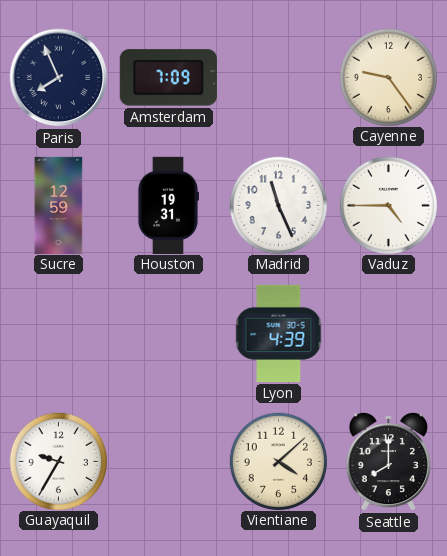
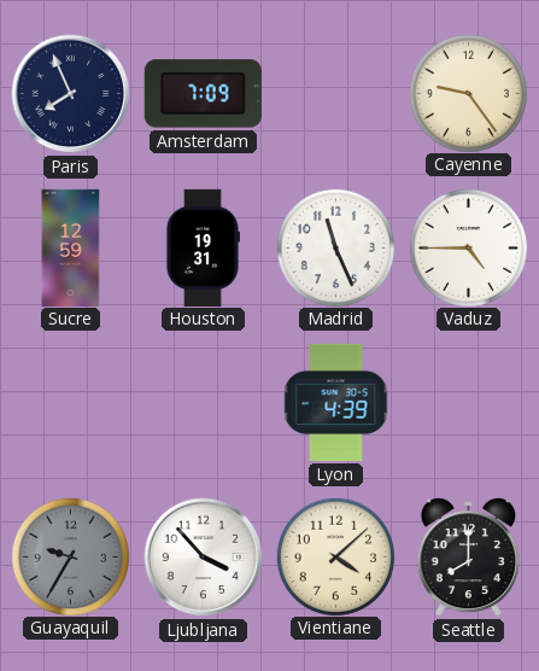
Guayaquil dial: white -> grey
Ljubljana: none -> 3:53
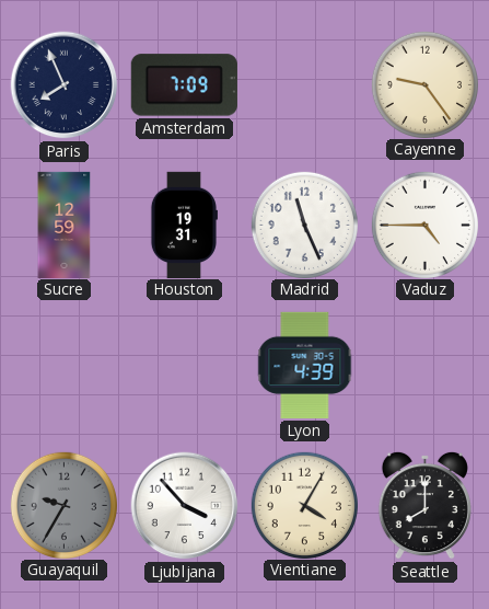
Vientiane: 4:08 -> 4:05
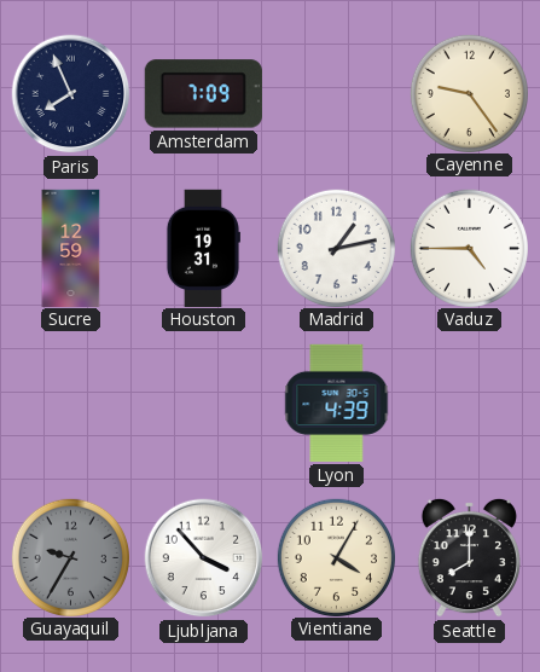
Madrid: 11:26 -> 1:13
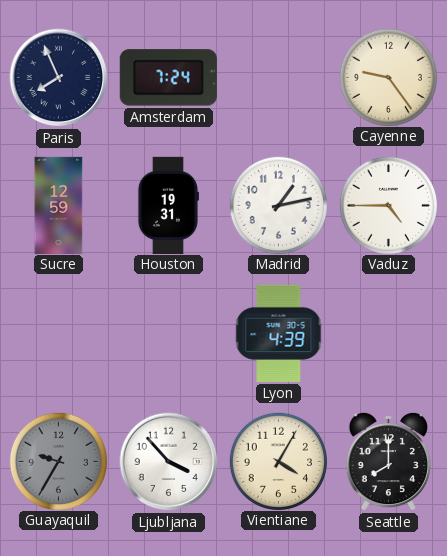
Amsterdam: 7:09 -> 7:24
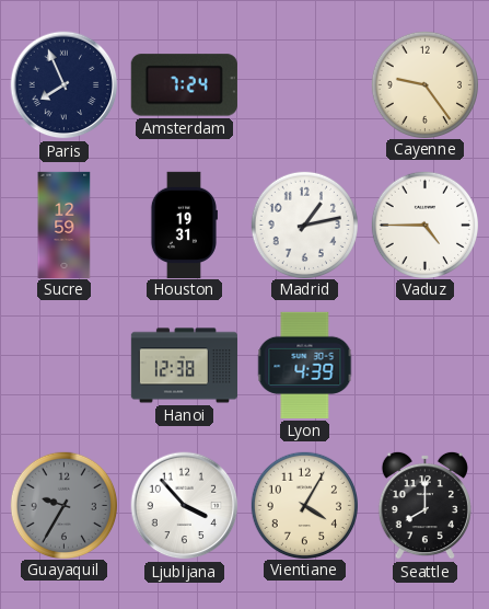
Hanoi: none -> 12:38
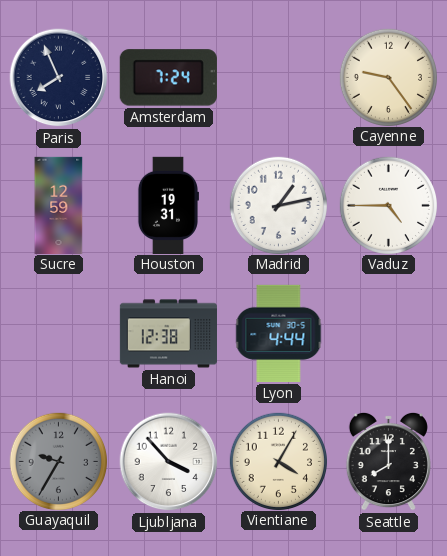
Lyon: 4:39 -> 4:44
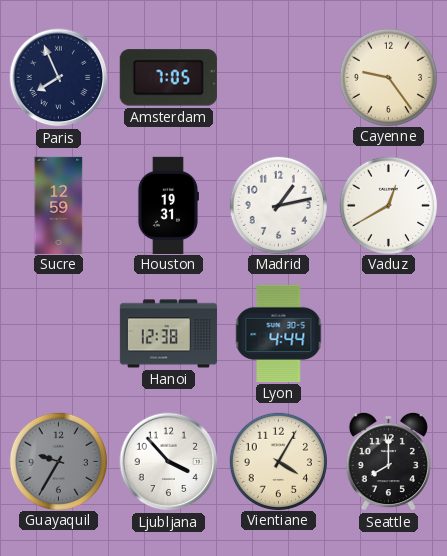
Amsterdam: 7:24 -> 7:05
Vaduz: 4:45 -> 12:40
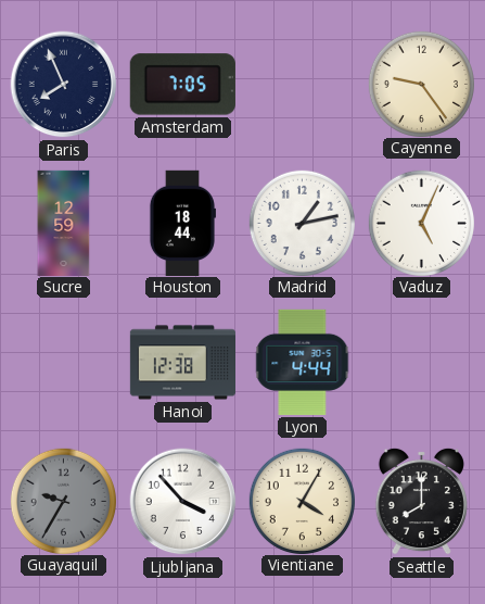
Houston: 19:31 -> 18:44
Vaduz: 12:40 -> 5:04
